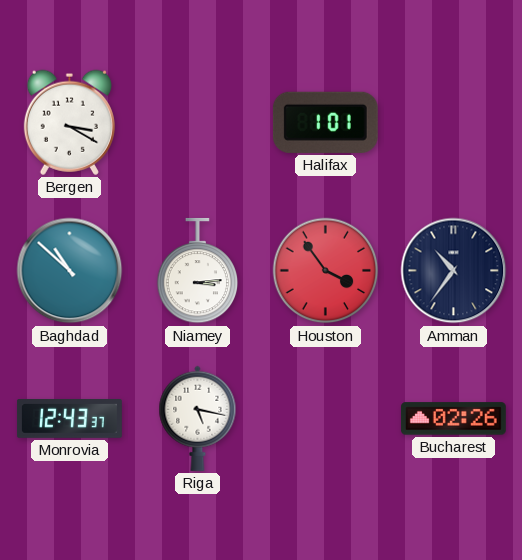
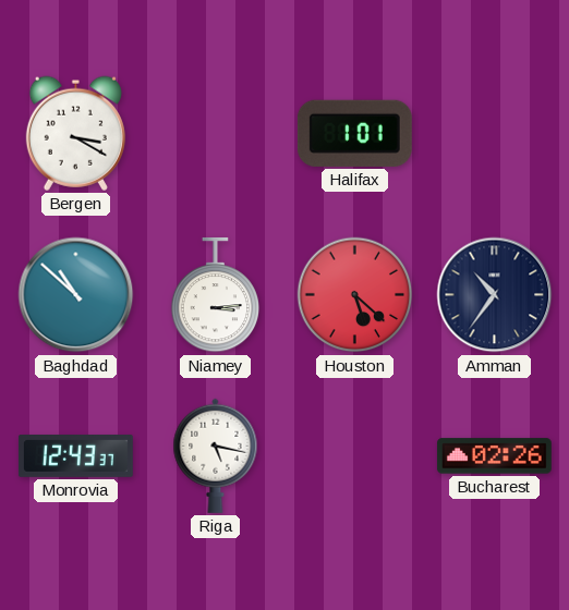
Houston: 3:54 -> 5:22
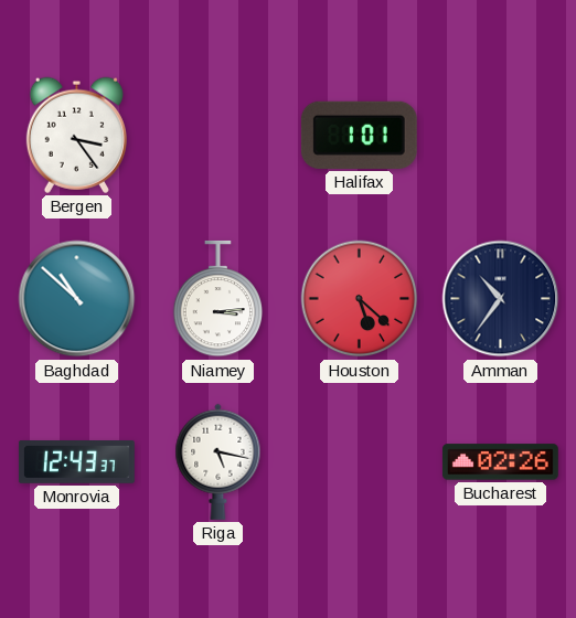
Bergen: 3:20 -> 3:24
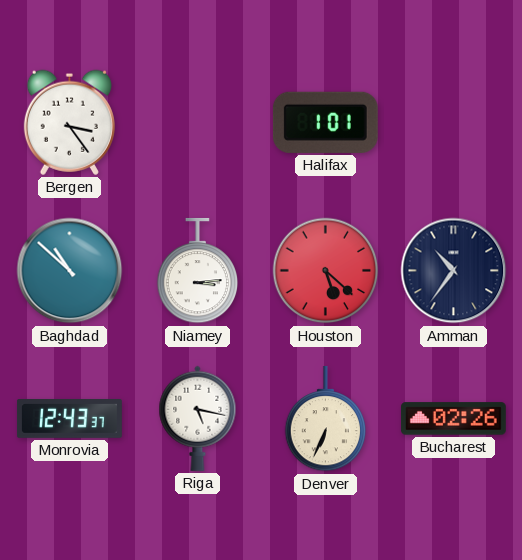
Denver: none -> 6:34
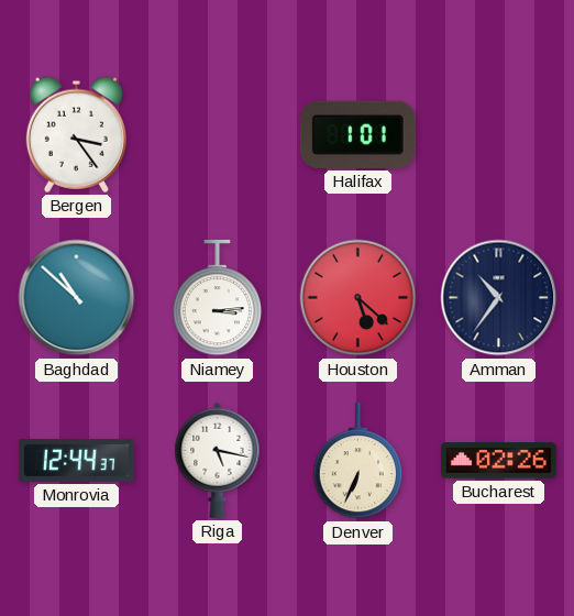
Monrovia: 12:43 -> 12:44
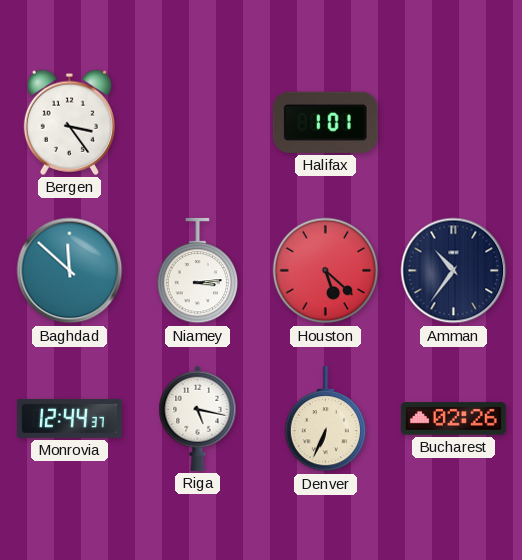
Baghdad: 10:52 -> 11:52
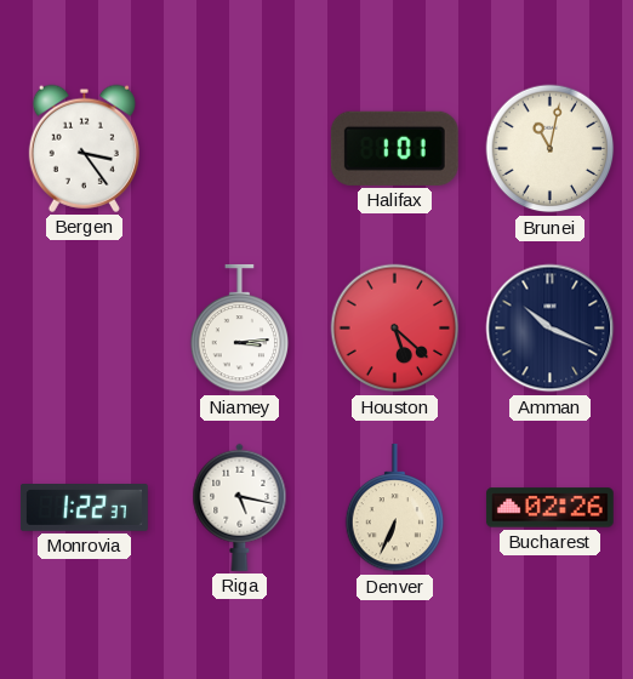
Brunei: none -> 11:02
Baghdad: 11:52 -> none
Amman: 10:36 -> 10:19
Monrovia: 12:44 -> 1:22
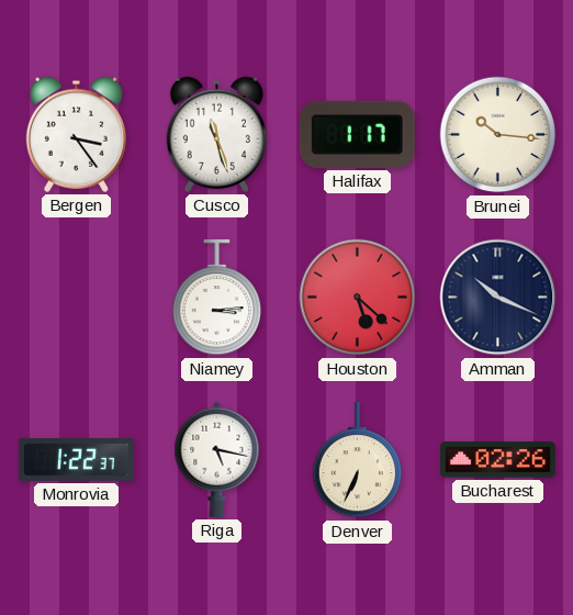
Cusco: none -> 11:27
Halifax: 1:01 -> 1:17
Brunei: 11:02 -> 10:16
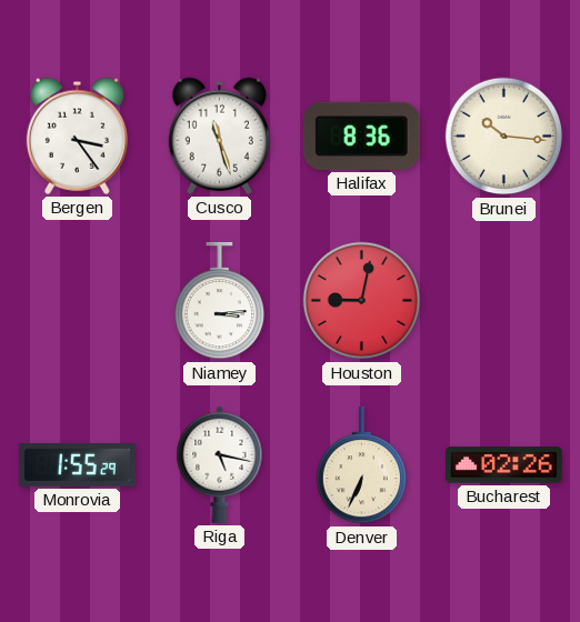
Halifax: 1:17 -> 8:36
Houston: 5:22 -> 9:02
Amman: 10:19 -> none
Monrovia: 1:22 -> 1:55
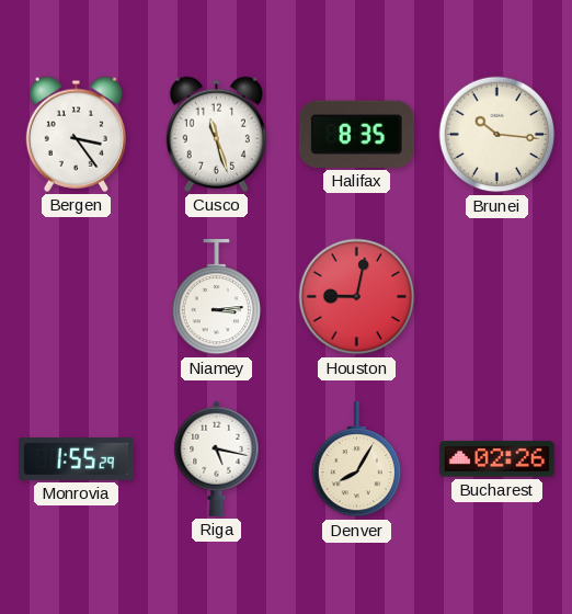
Halifax: 8:36 -> 8:35
Denver: 6:34 -> 8:05
